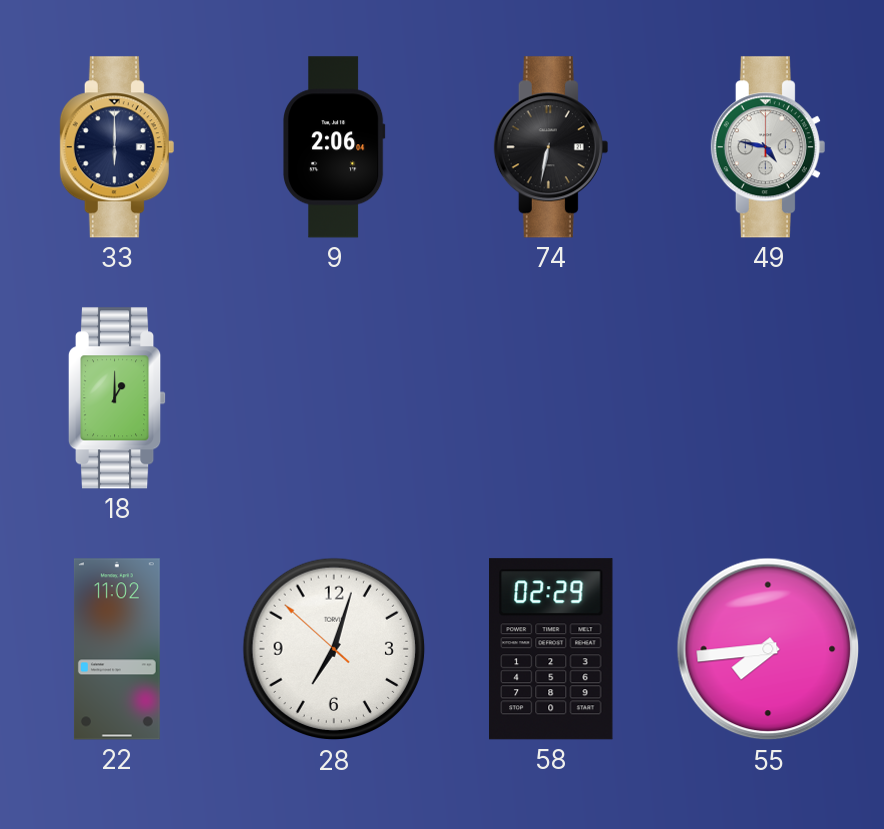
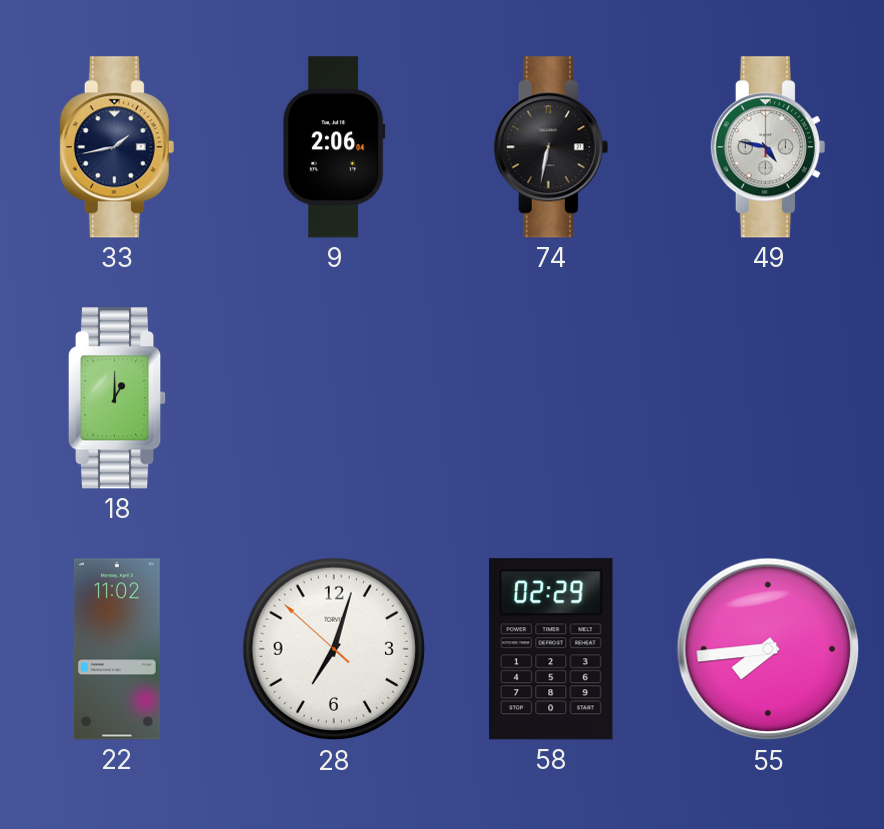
33: 6:00 -> 1:43
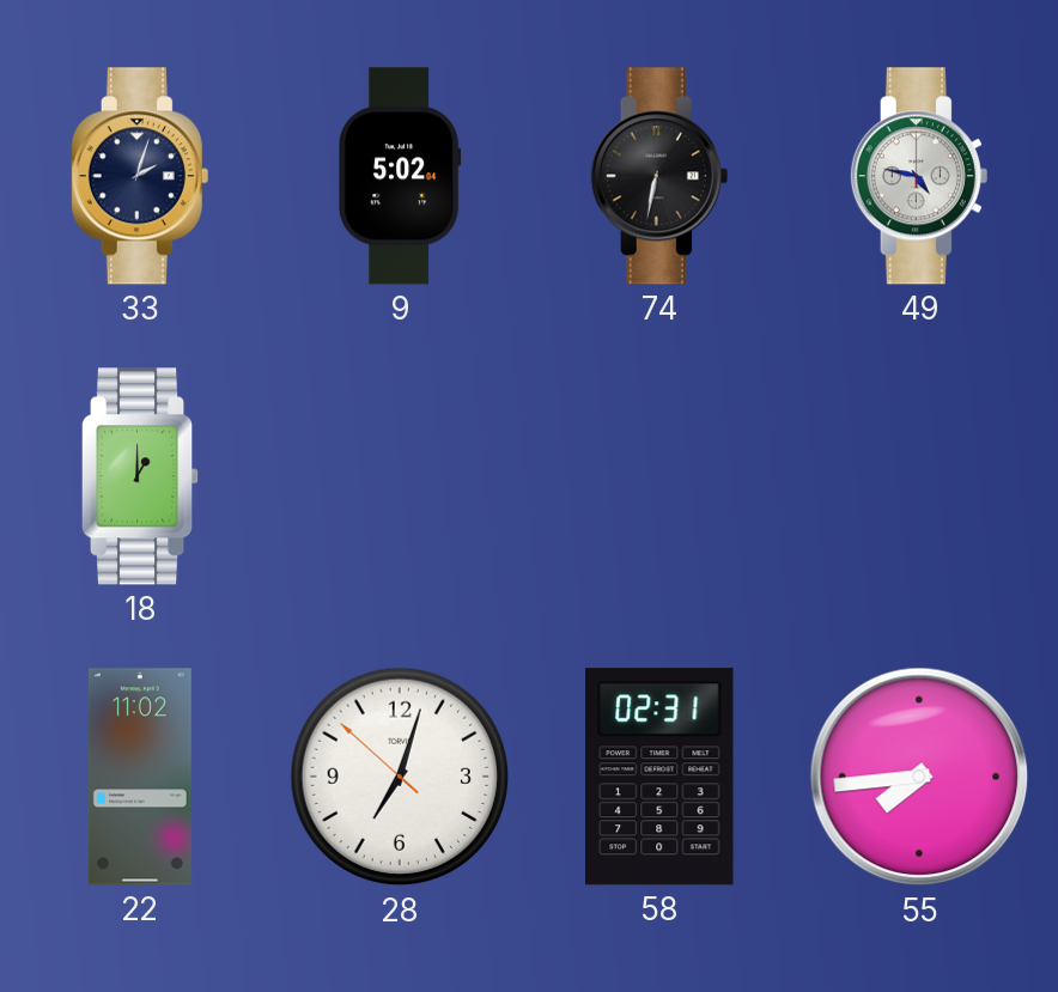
33: 1:43 -> 2:03
9: 2:06 -> 5:02
58: 02:29 -> 02:31
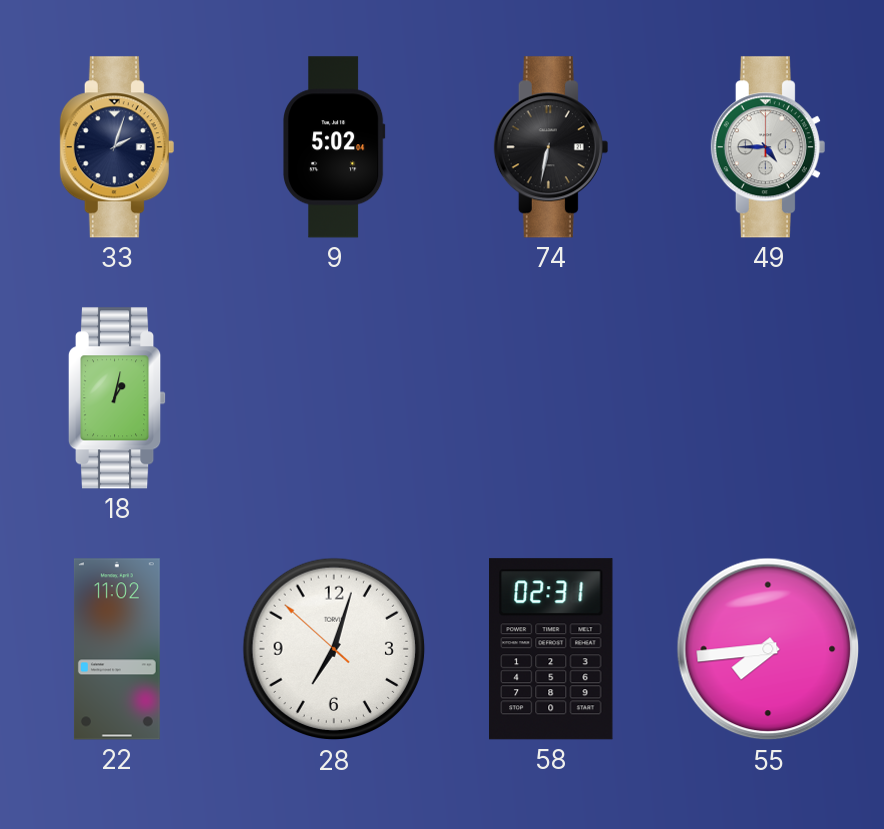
49: 4:47 -> 4:45
18: 1:00 -> 1:02
